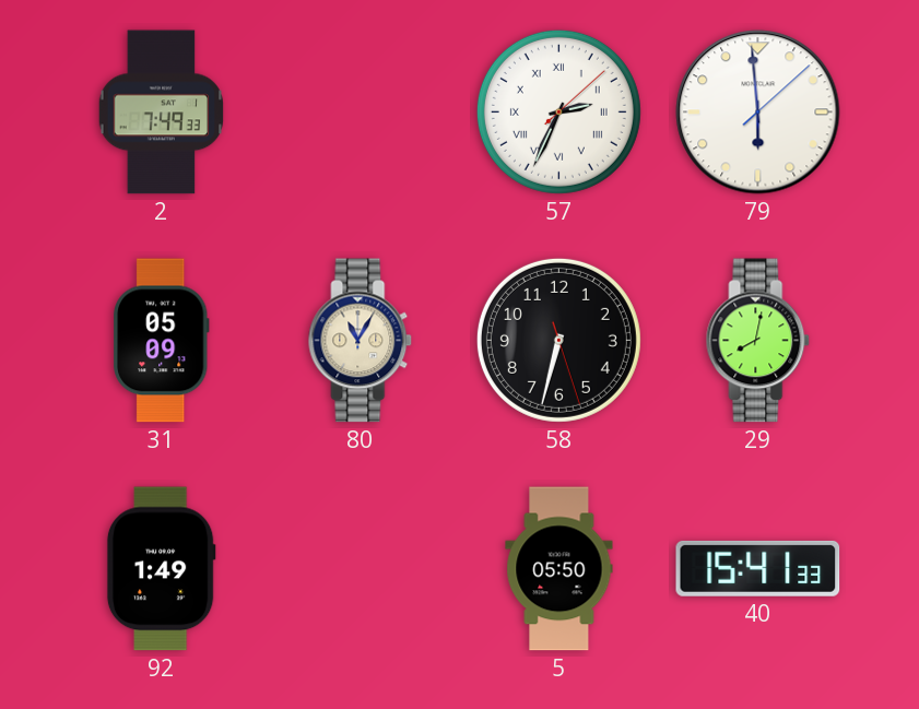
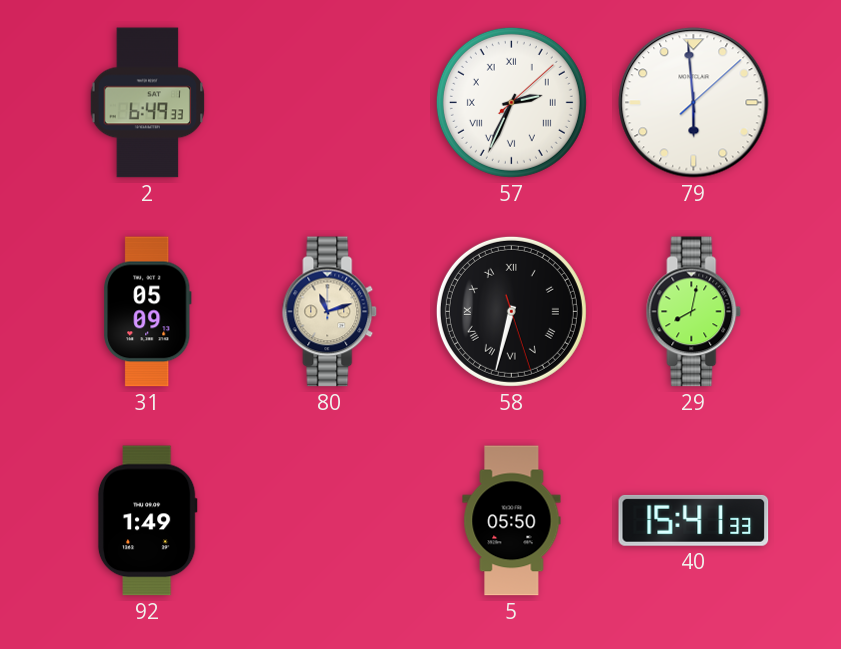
2: 7:49 -> 6:49
80: 11:05 -> 11:12
58 numerals: Arabic -> Roman
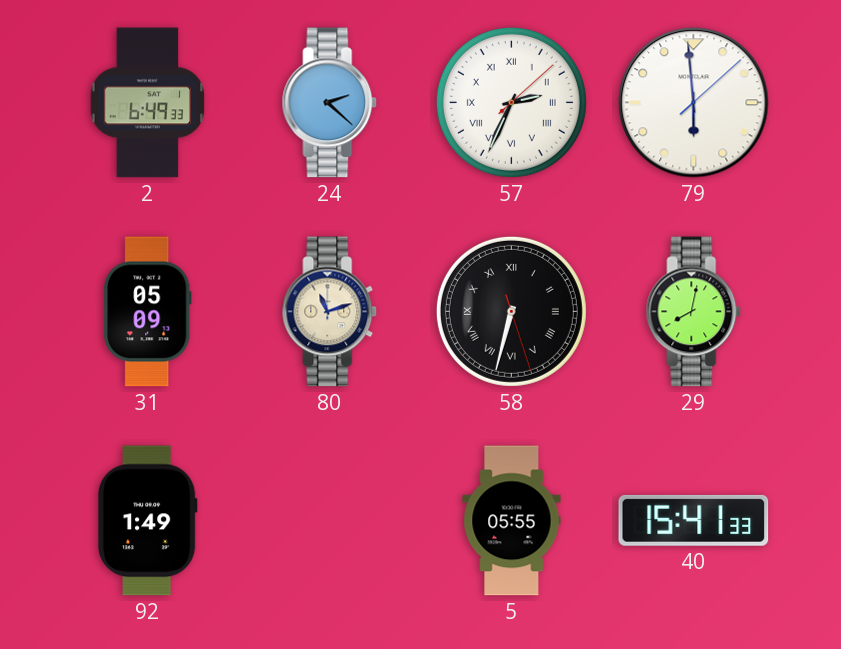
24: none -> 2:22
5: 05:50 -> 05:55
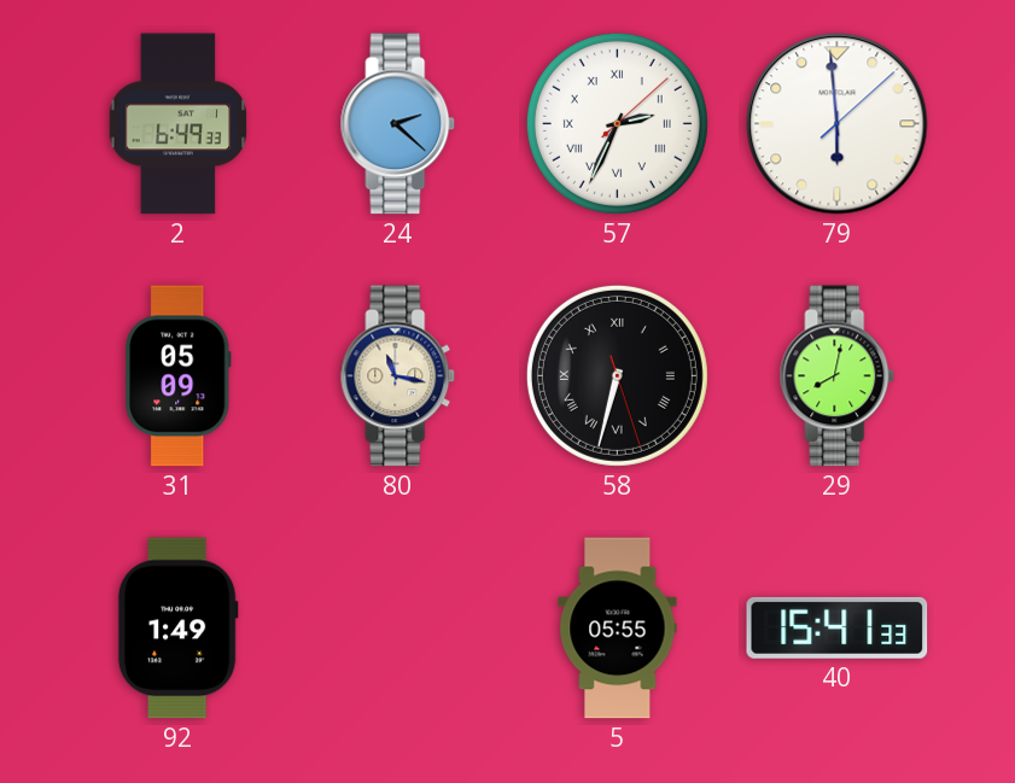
80: 11:12 -> 11:17
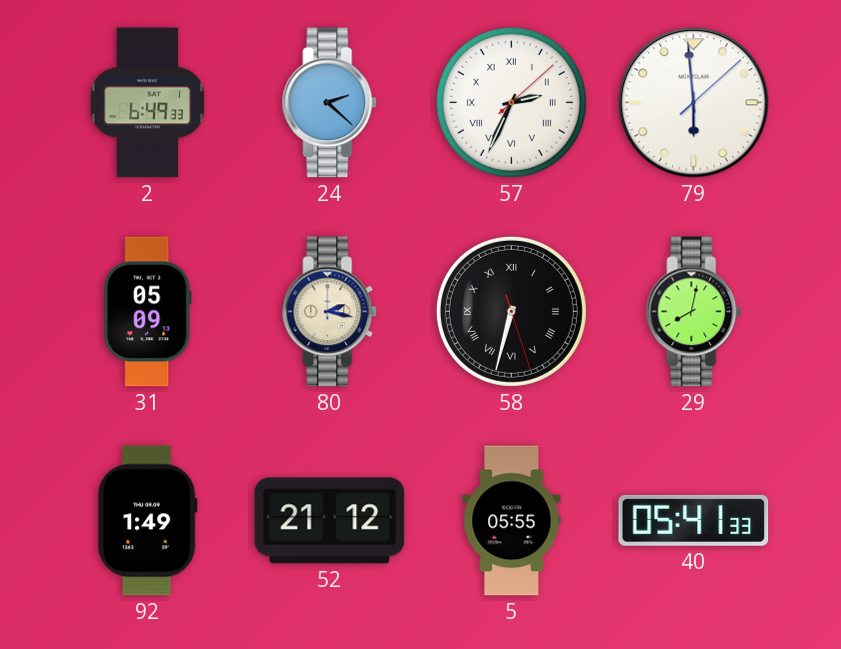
80: 11:17 -> 2:17
52: none -> 21:12
40: 15:41 -> 05:41
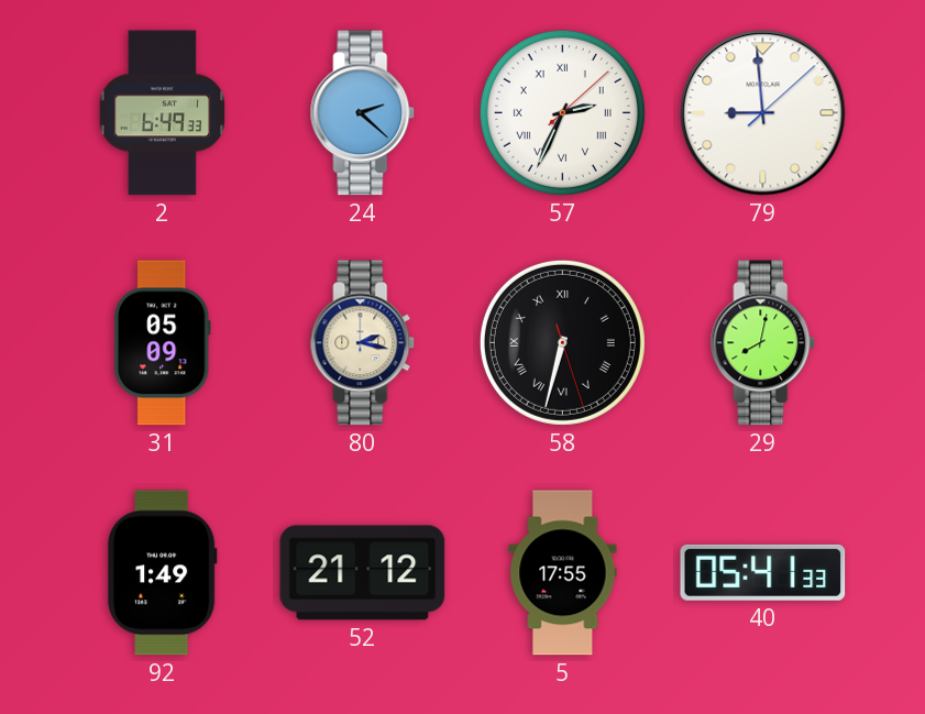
79: 5:59 -> 8:59
5: 05:55 -> 17:55
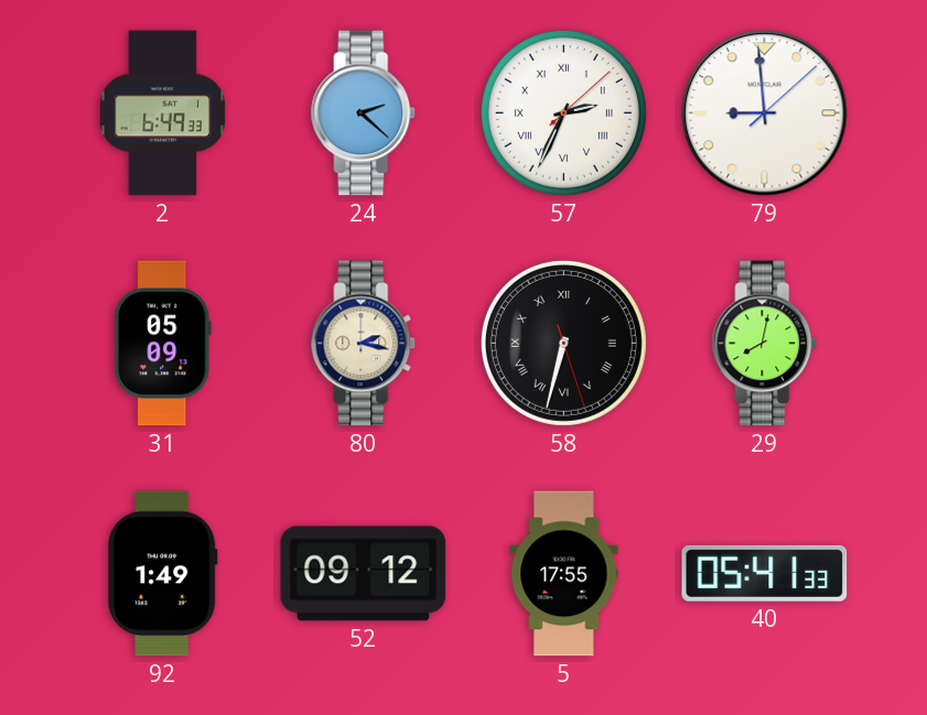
52: 21:12 -> 09:12
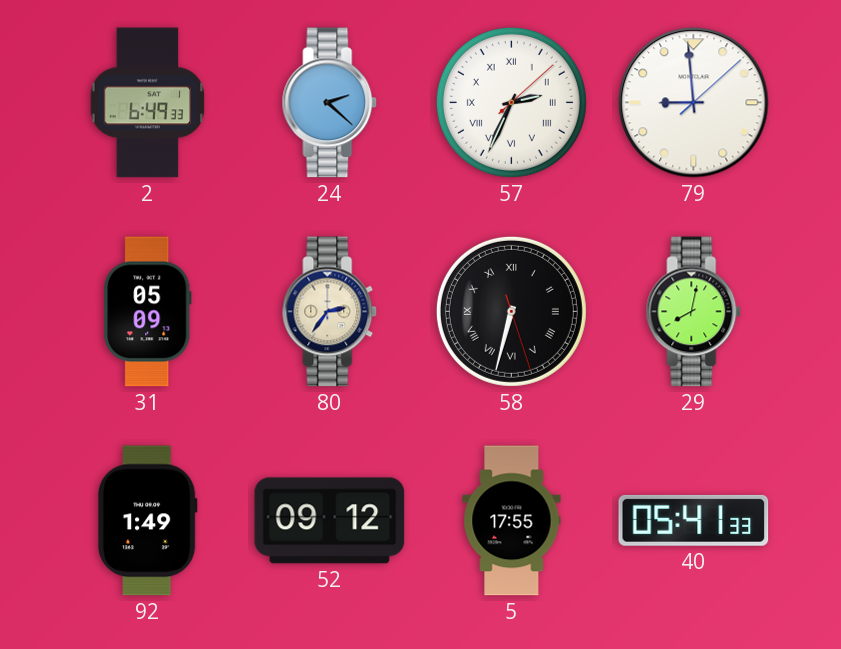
80: 2:17 -> 2:36
